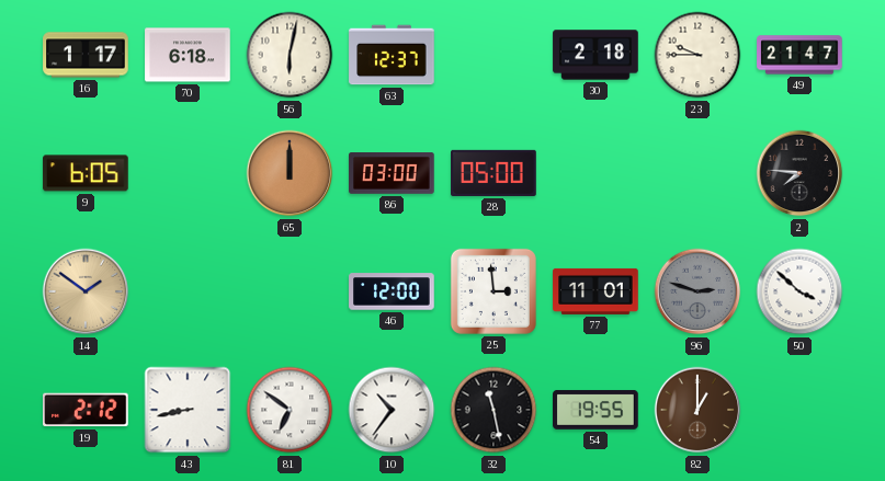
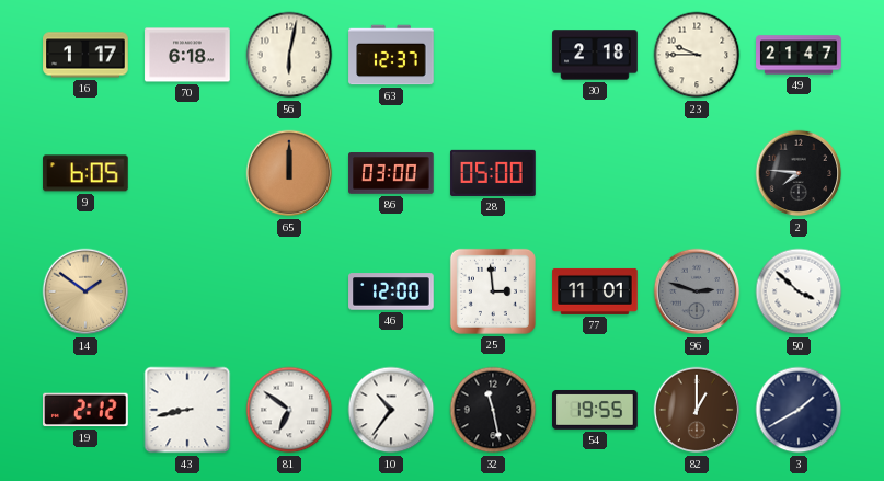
3: none -> 1:40
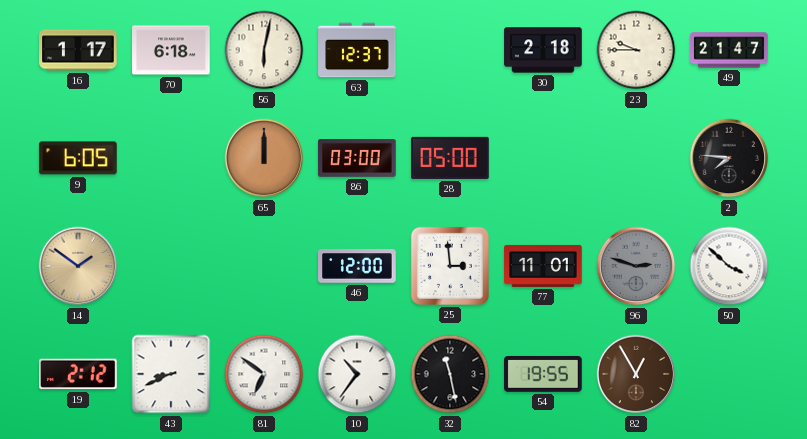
43: 8:43 -> 8:41
82: 1:00 -> 12:55
3: 1:40 -> none
